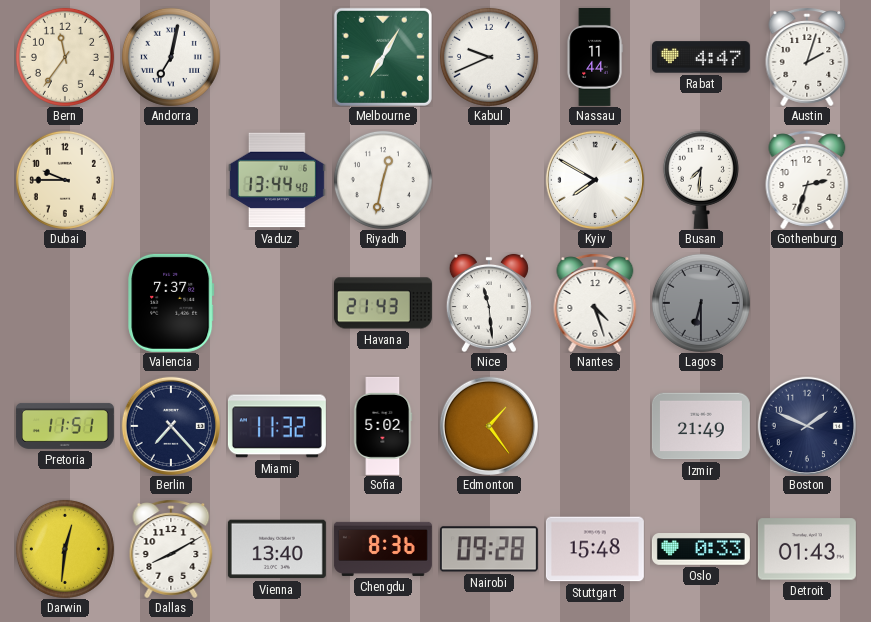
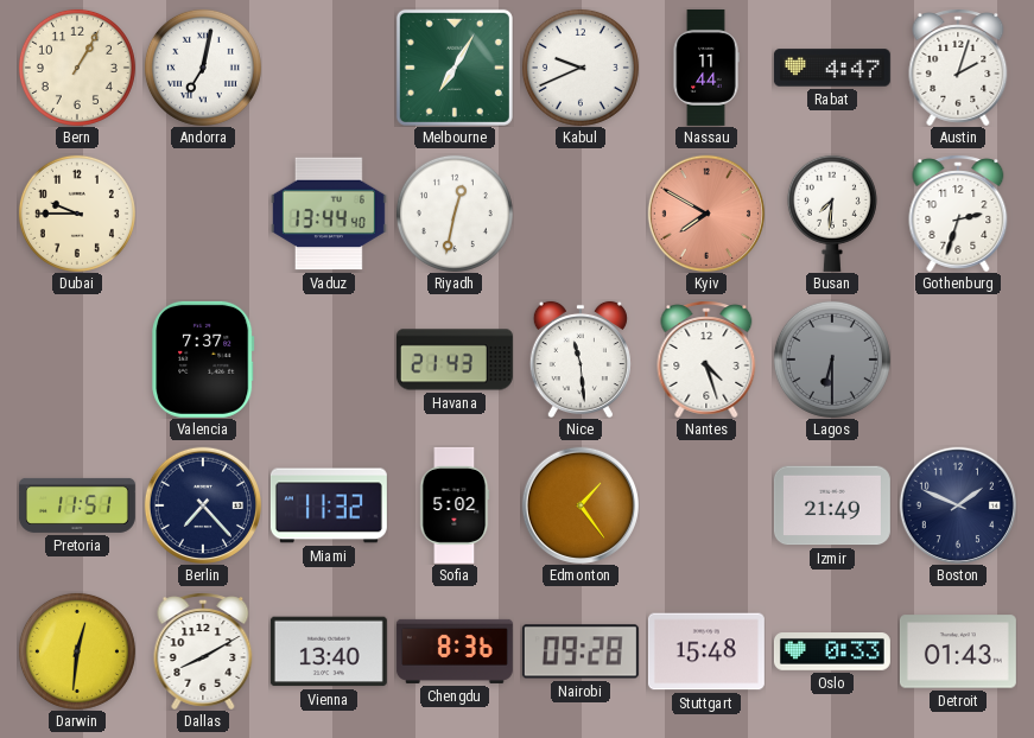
Bern: 11:36 -> 1:05
Kyiv dial: white -> salmon
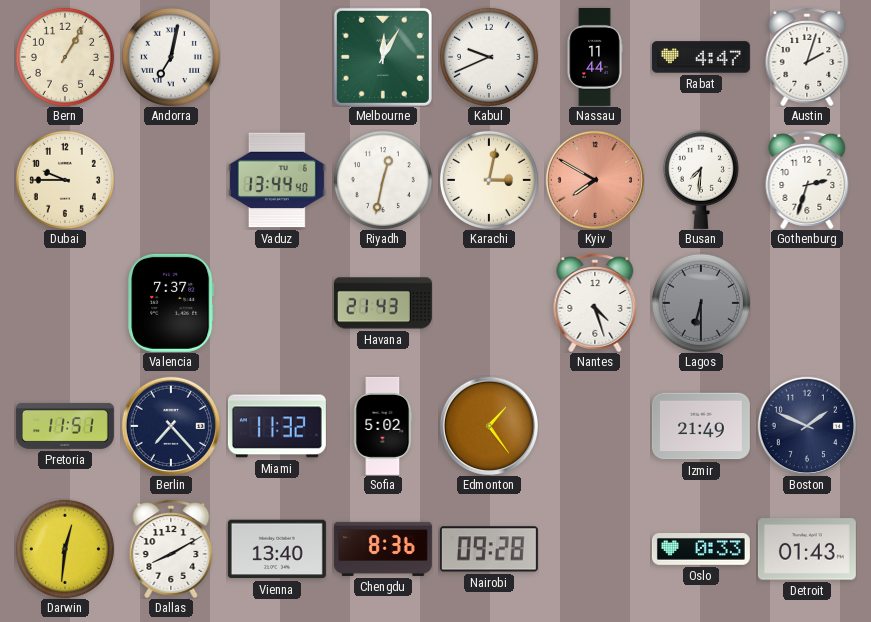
Melbourne: 7:05 -> 12:05
Karachi: none -> 3:02
Nice: 11:29 -> none
Stuttgart: 15:48 -> none
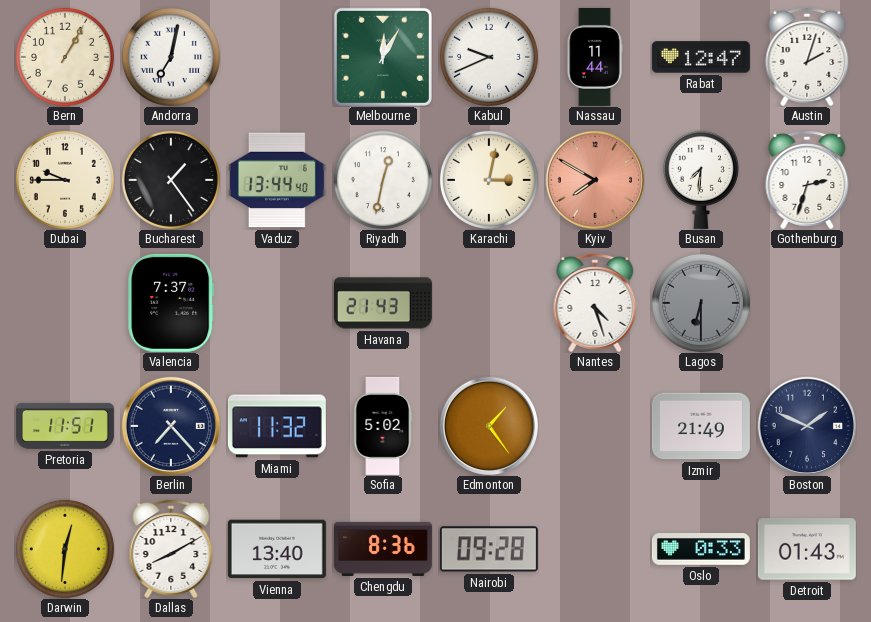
Rabat: 4:47 -> 12:47
Bucharest: none -> 1:24
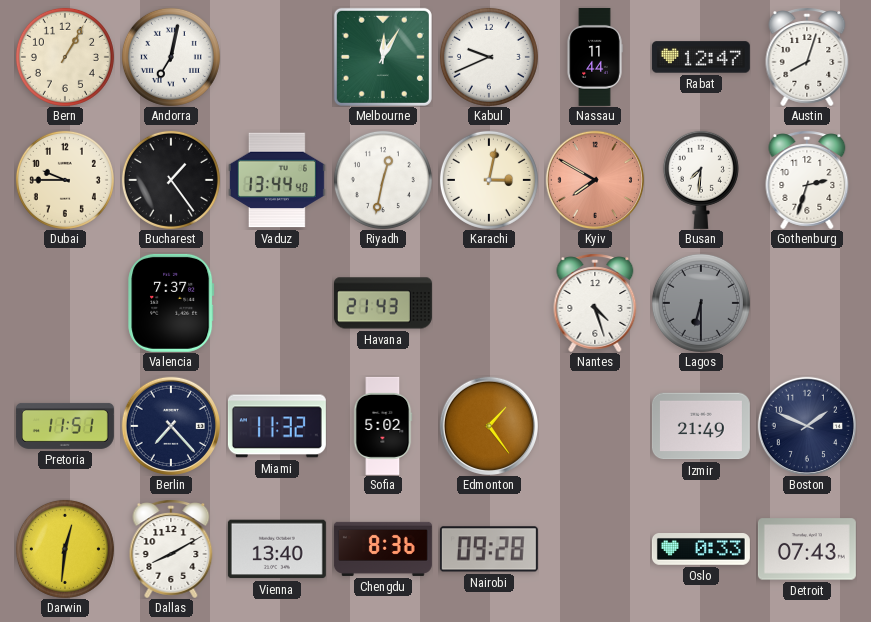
Austin: 2:03 -> 8:03
Detroit: 01:43 -> 07:43
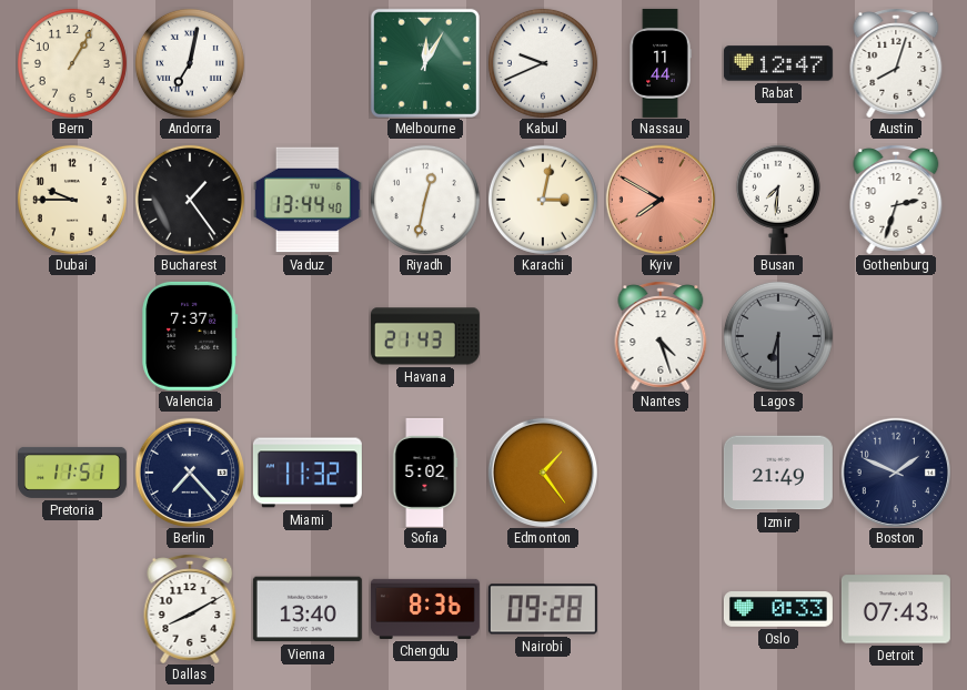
Darwin: 12:31 -> none
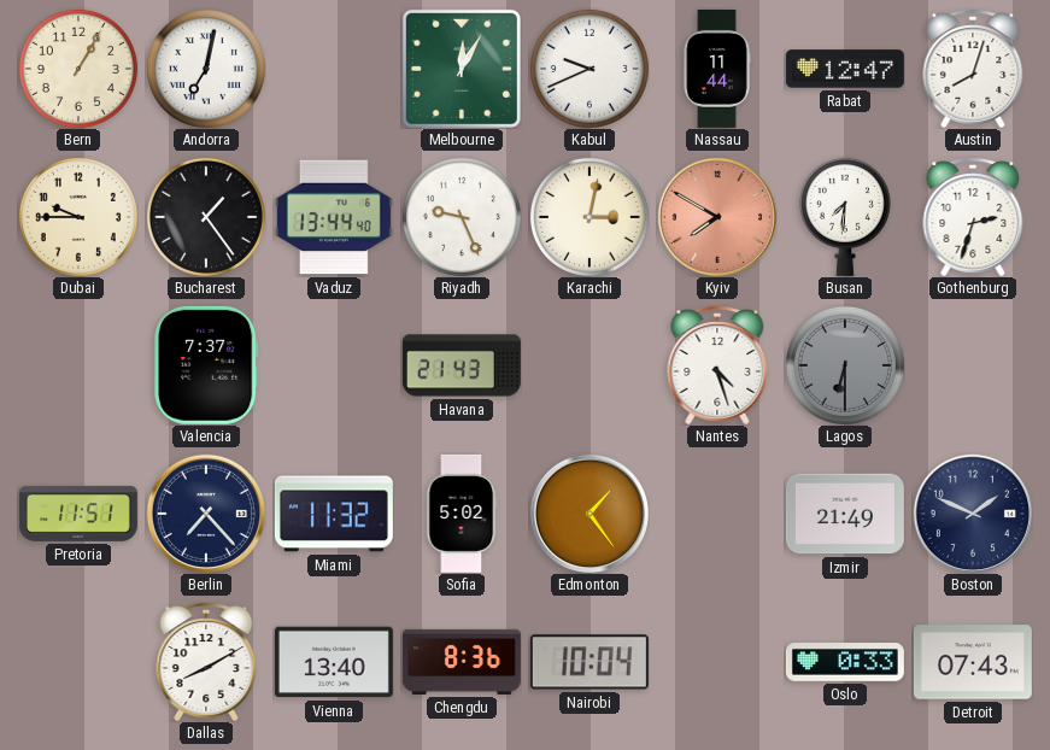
Riyadh: 12:32 -> 9:26
Nairobi: 09:28 -> 10:04
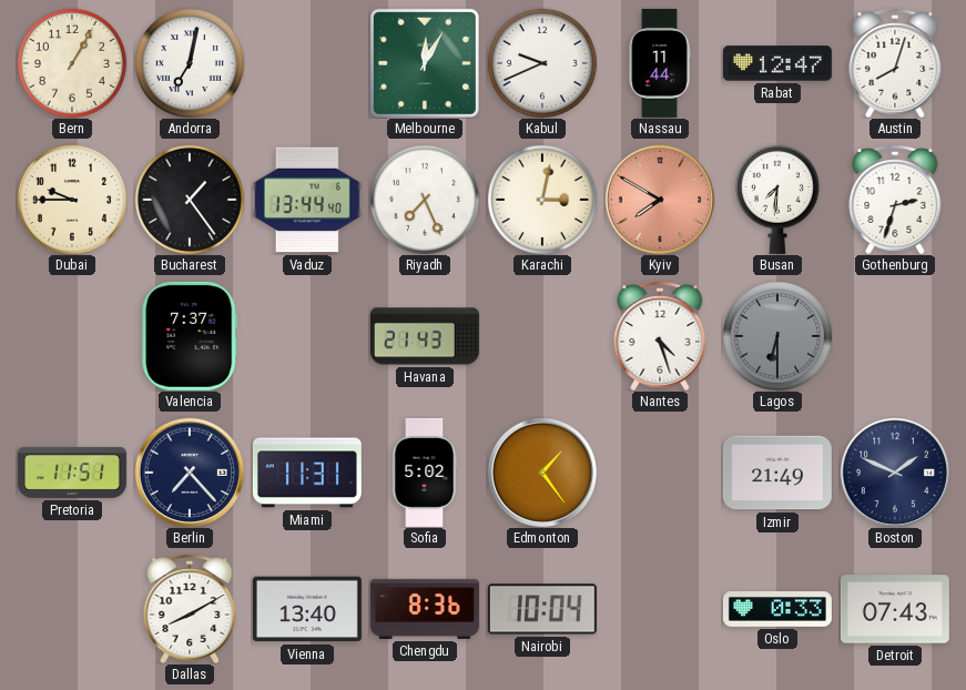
Riyadh: 9:26 -> 7:26
Miami: 11:32 -> 11:31
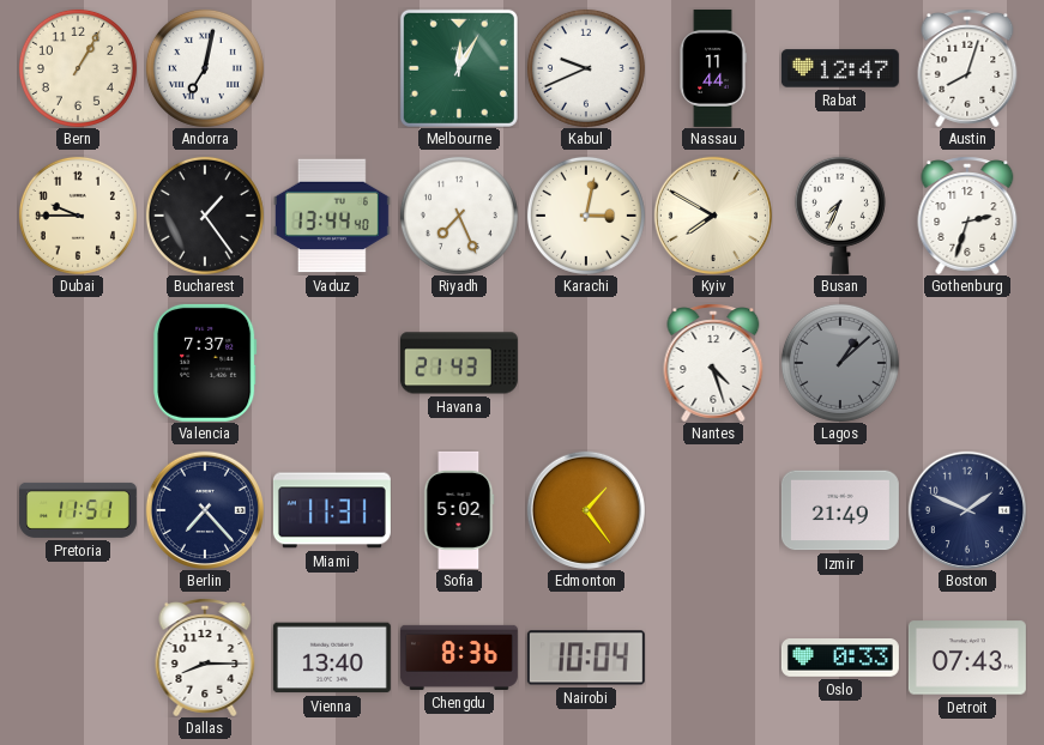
Kyiv dial: salmon -> cream
Busan: 7:31 -> 7:34
Lagos: 6:30 -> 1:08
Dallas: 8:10 -> 8:15
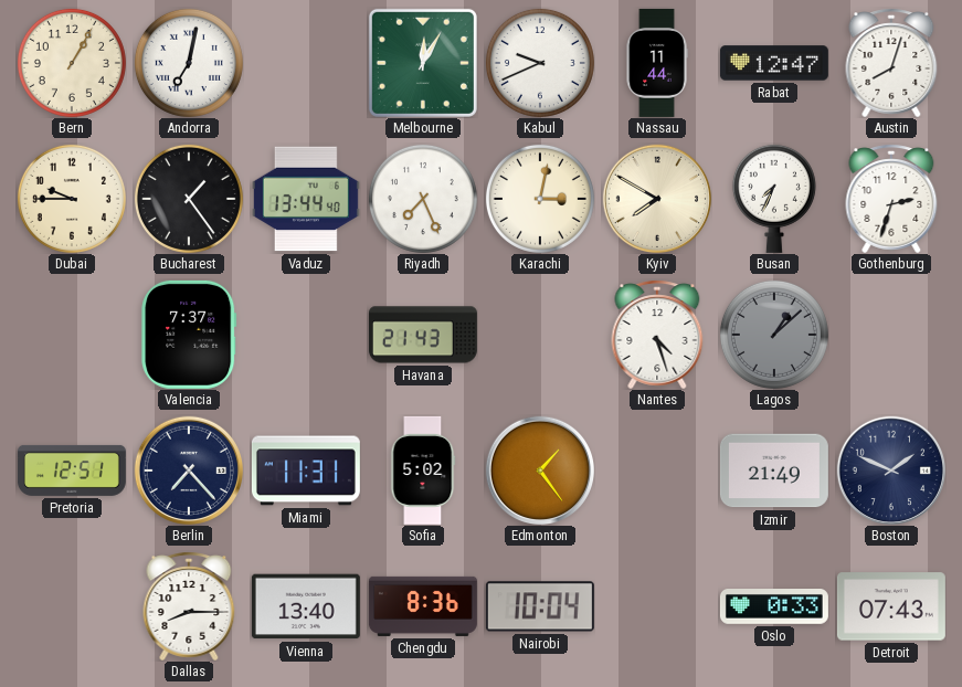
Pretoria: 11:51 -> 12:51
